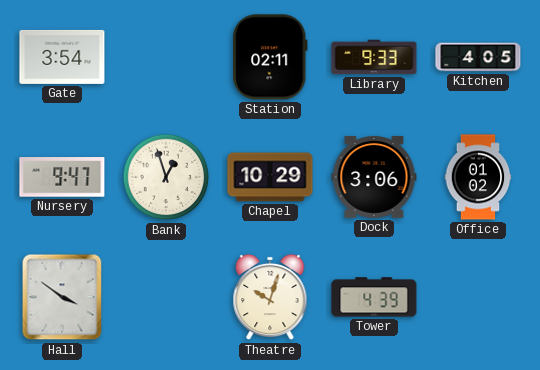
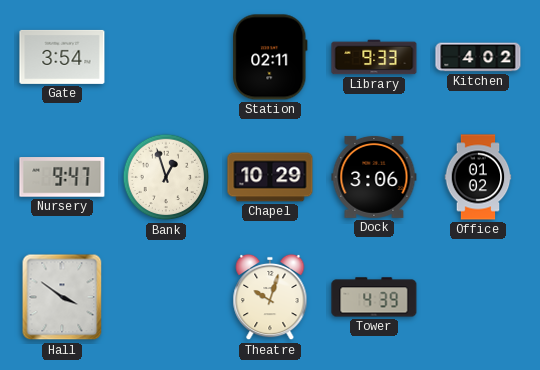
Kitchen: 4:05 -> 4:02
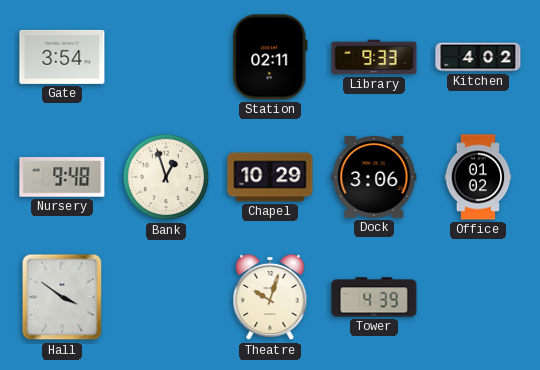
Nursery: 9:47 -> 9:48
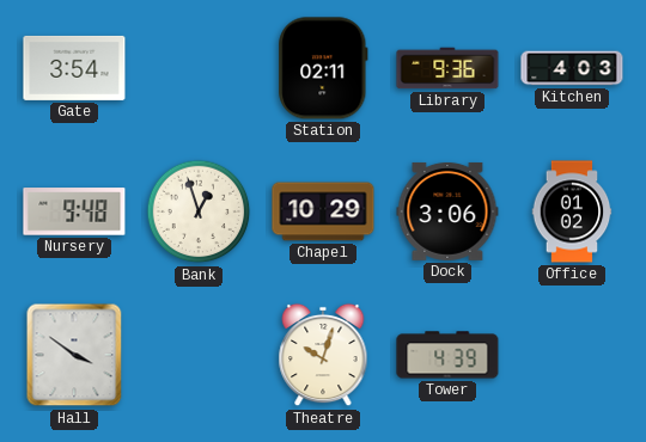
Library: 9:33 -> 9:36
Kitchen: 4:02 -> 4:03
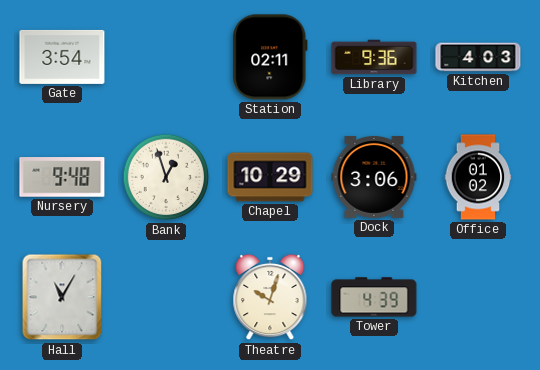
Hall: 3:51 -> 11:05
